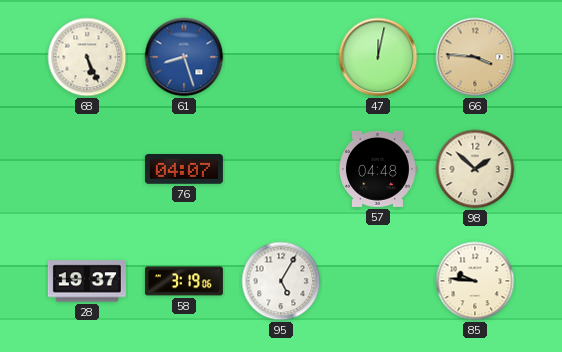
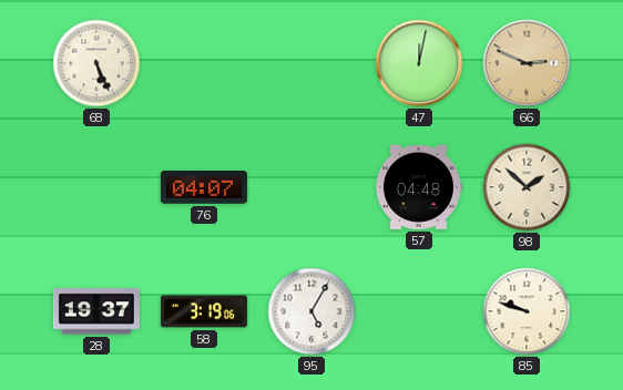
61: 8:27 -> none
66: 3:46 -> 2:49
85: 9:46 -> 9:48
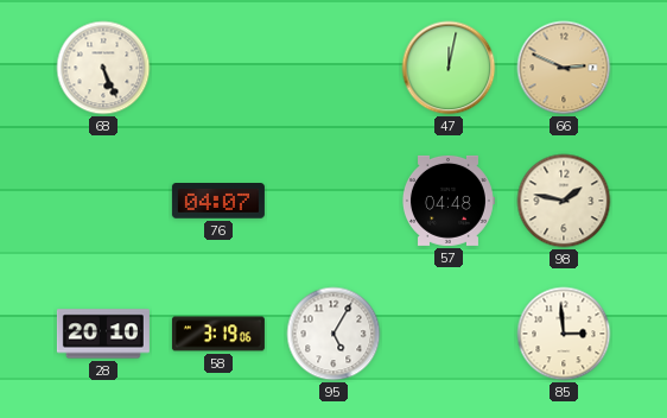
98: 1:52 -> 1:47
28: 19:37 -> 20:10
85: 9:48 -> 2:59
